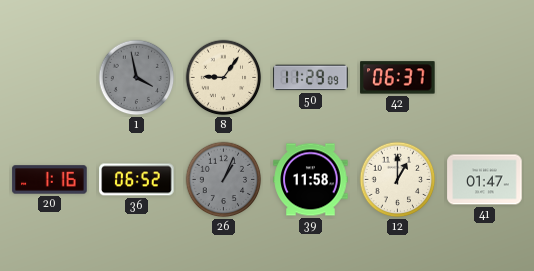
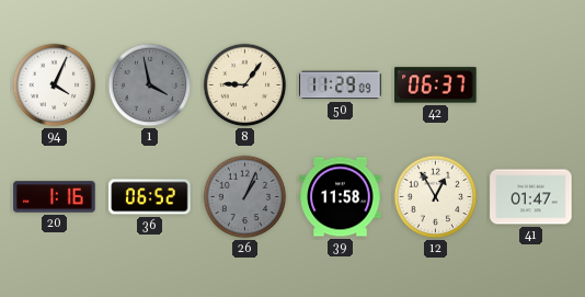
94: none -> 4:04
12: 1:00 -> 12:55
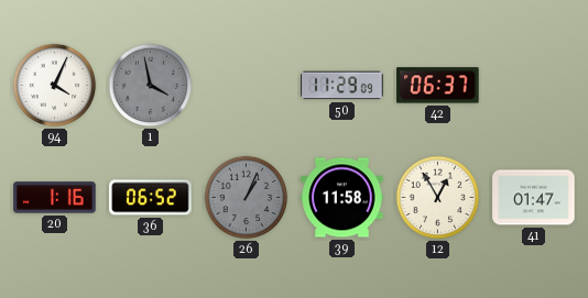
8: 9:06 -> none
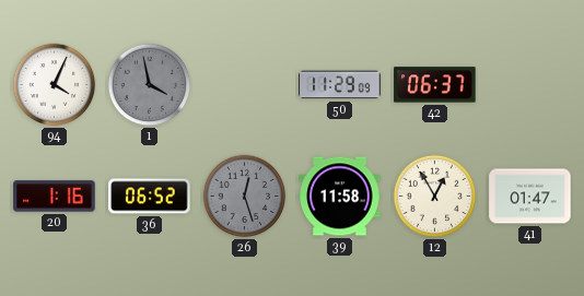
26: 1:04 -> 12:27
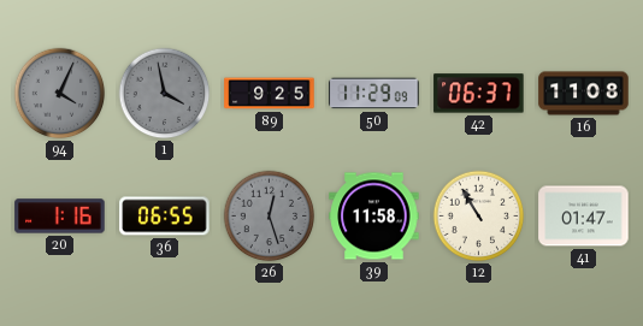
94 dial: white -> grey
89: none -> 9:25
16: none -> 11:08
36: 06:52 -> 06:55
12: 12:55 -> 10:55
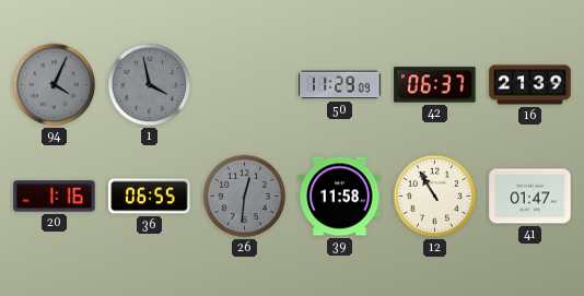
89: 9:25 -> none
16: 11:08 -> 21:39
26: 12:27 -> 12:31
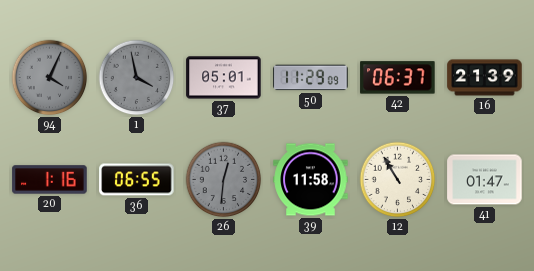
37: none -> 05:01
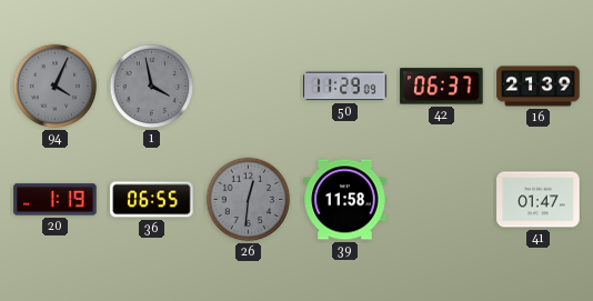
37: 05:01 -> none
20: 1:16 -> 1:19
12: 10:55 -> none
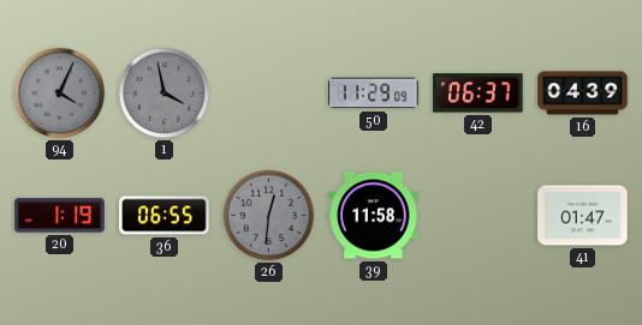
16: 21:39 -> 04:39
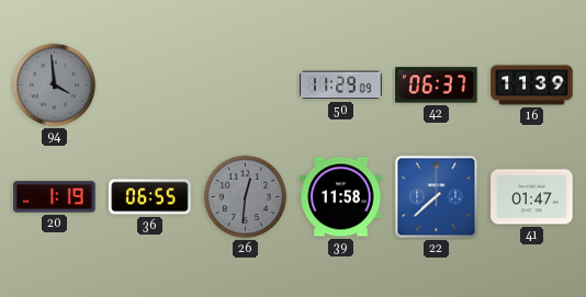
94: 4:04 -> 3:59
1: 3:58 -> none
16: 04:39 -> 11:39
22: none -> 7:38
